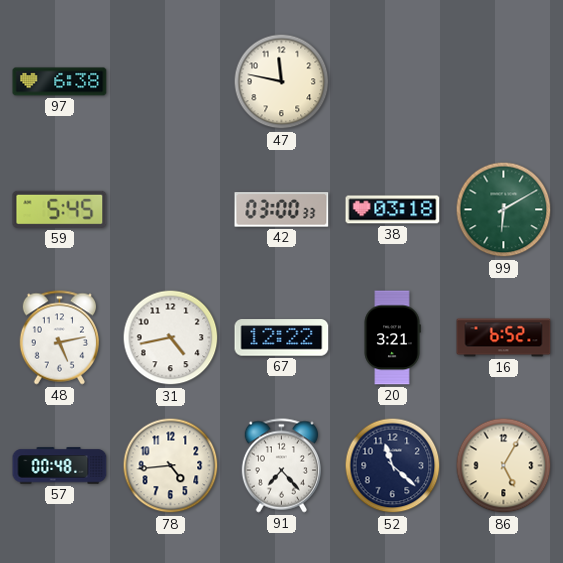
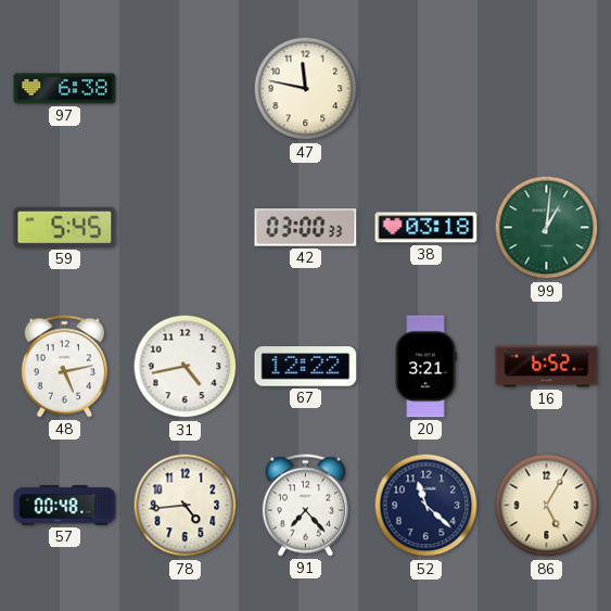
99: 6:10 -> 1:01
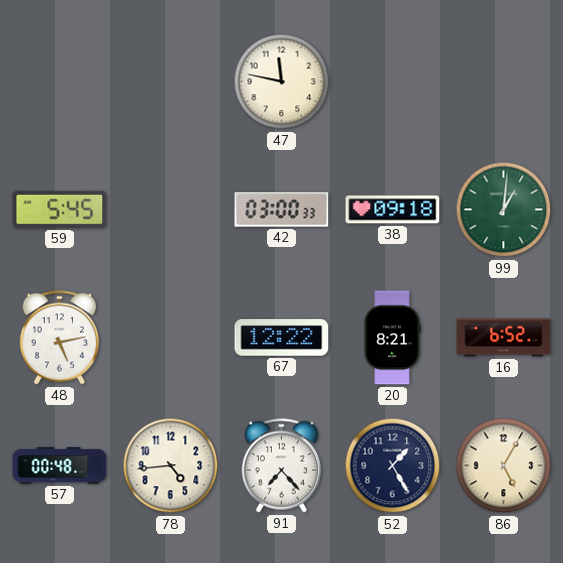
97: 6:38 -> none
38: 03:18 -> 09:18
31: 4:43 -> none
20: 3:21 -> 8:21
52: 11:22 -> 1:25
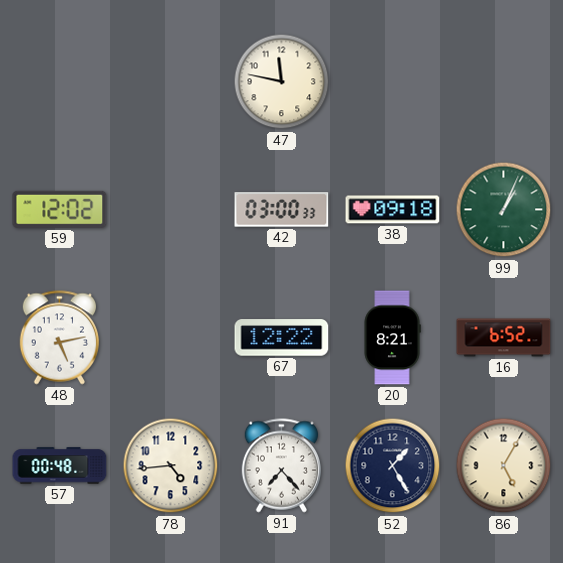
59: 5:45 -> 12:02
99: 1:01 -> 1:04
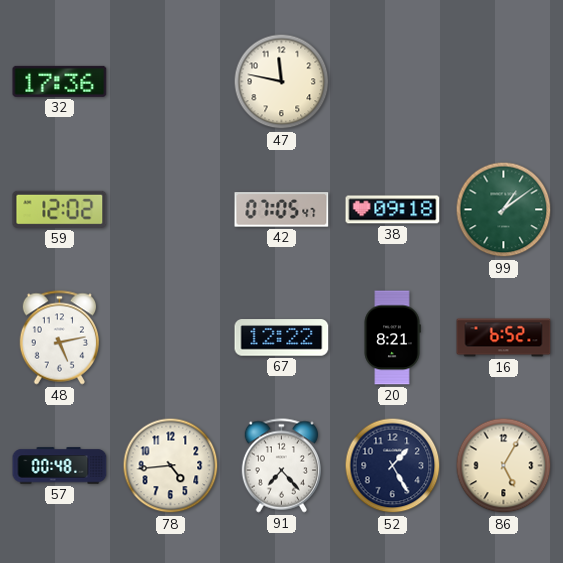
32: none -> 17:36
42: 03:00 -> 07:05
99: 1:04 -> 1:09
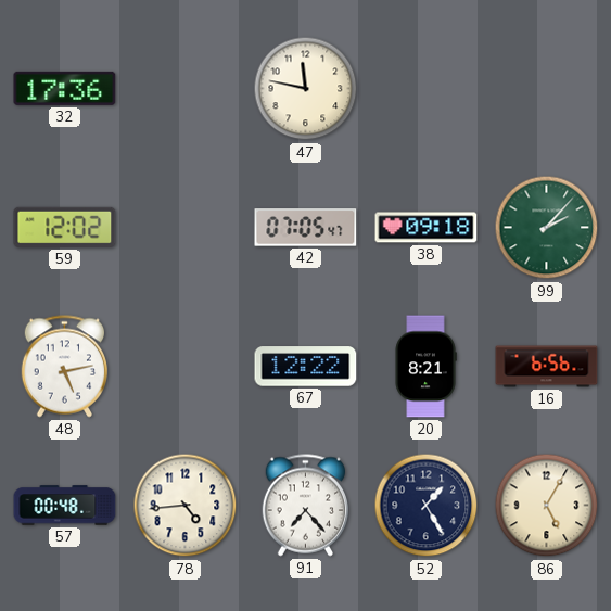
99: 1:09 -> 2:07
16: 6:52 -> 6:56
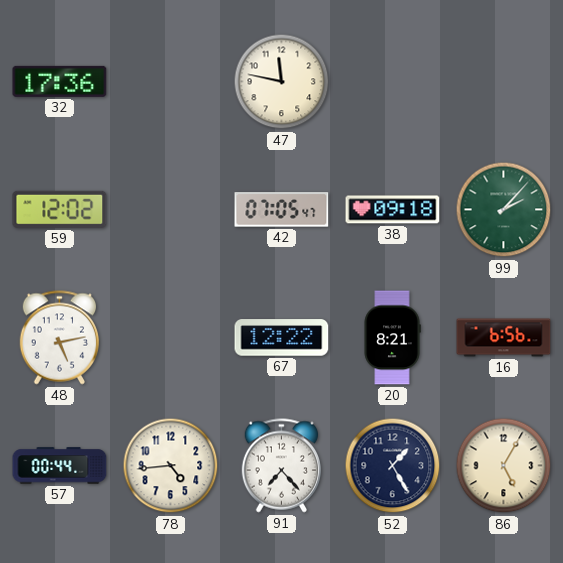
57: 00:48 -> 00:44
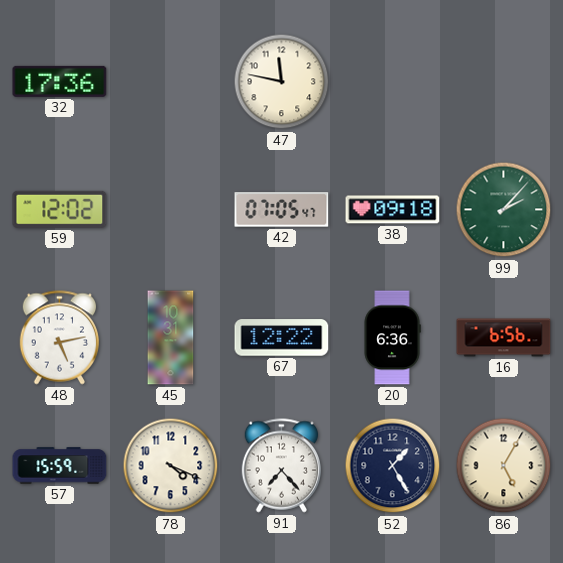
45: none -> 10:31
20: 8:21 -> 6:36
57: 00:44 -> 15:59
78: 4:44 -> 4:19
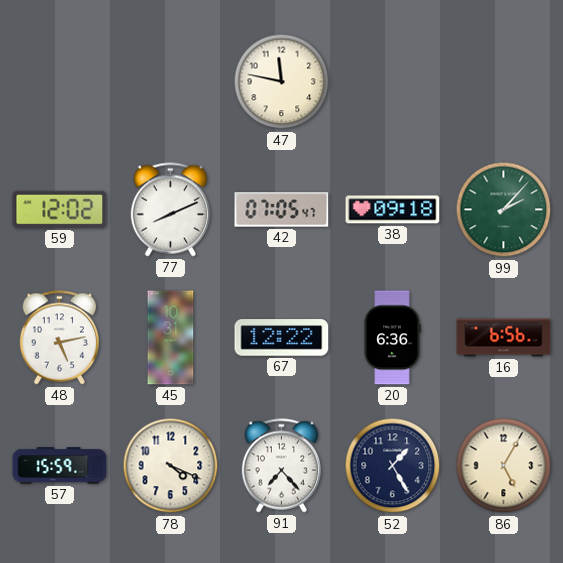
32: 17:36 -> none
77: none -> 8:11
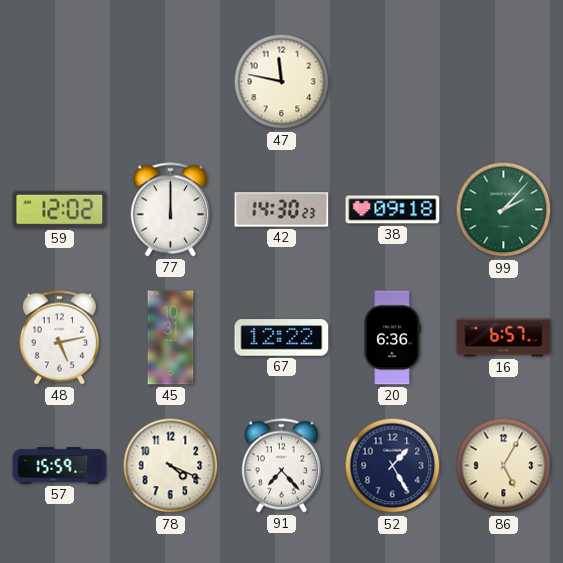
77: 8:11 -> 12:00
42: 07:05 -> 14:30
16: 6:56 -> 6:57
